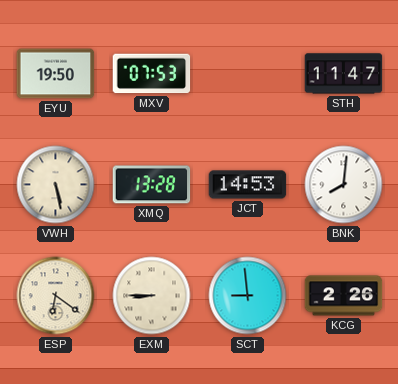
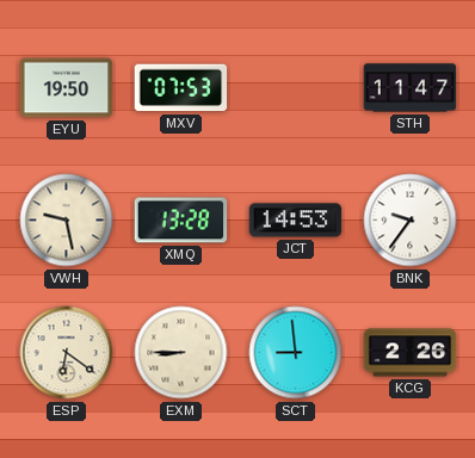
VWH: 5:28 -> 9:28
BNK: 8:01 -> 9:36
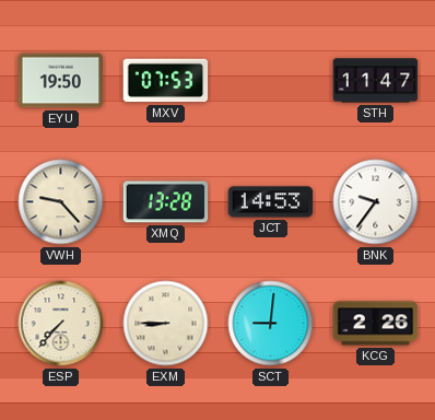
VWH: 9:28 -> 9:23
ESP: 6:21 -> 7:37
SCT: 8:59 -> 9:01
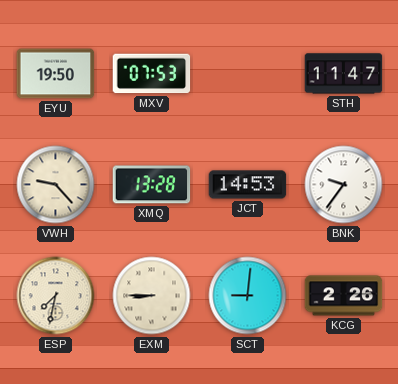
ESP: 7:37 -> 7:32
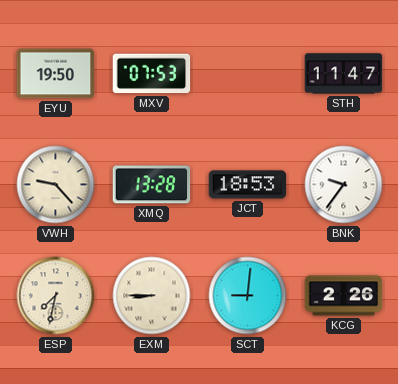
JCT: 14:53 -> 18:53
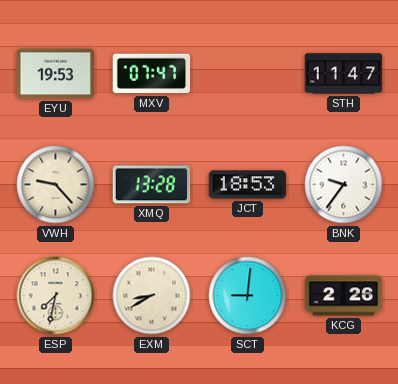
EYU: 19:50 -> 19:53
MXV: 07:53 -> 07:47
EXM: 8:45 -> 8:40
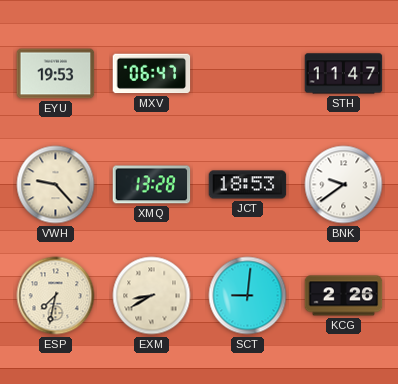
MXV: 07:47 -> 06:47
BNK: 9:36 -> 9:39
